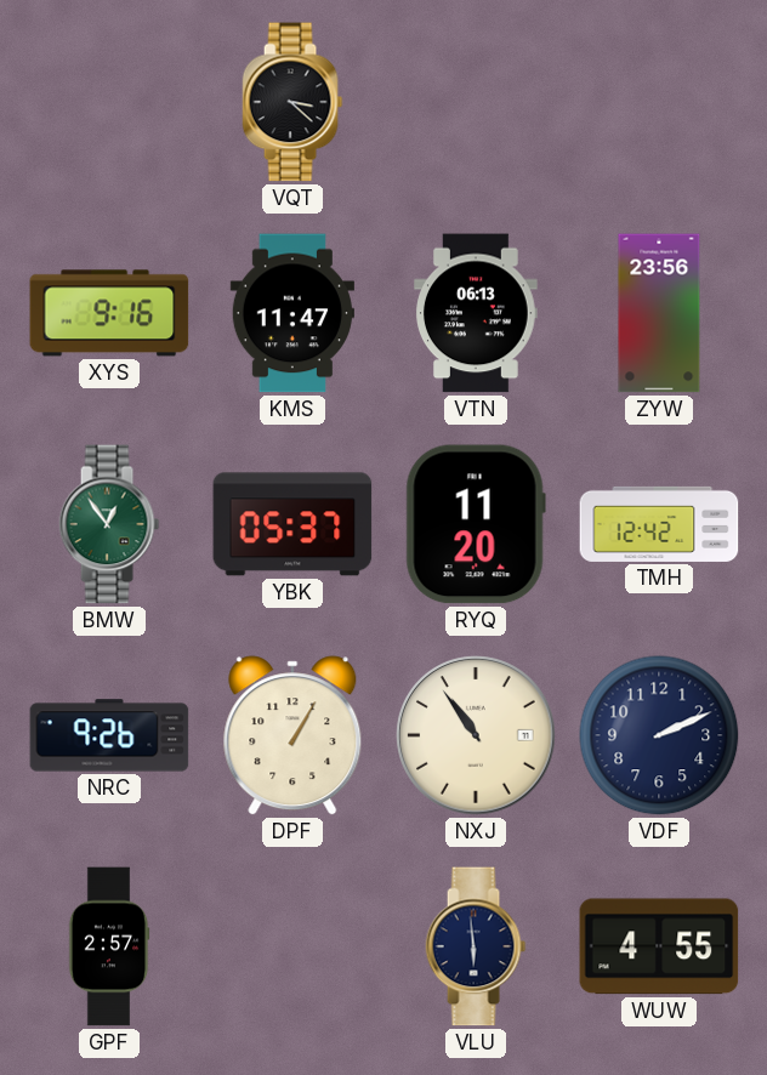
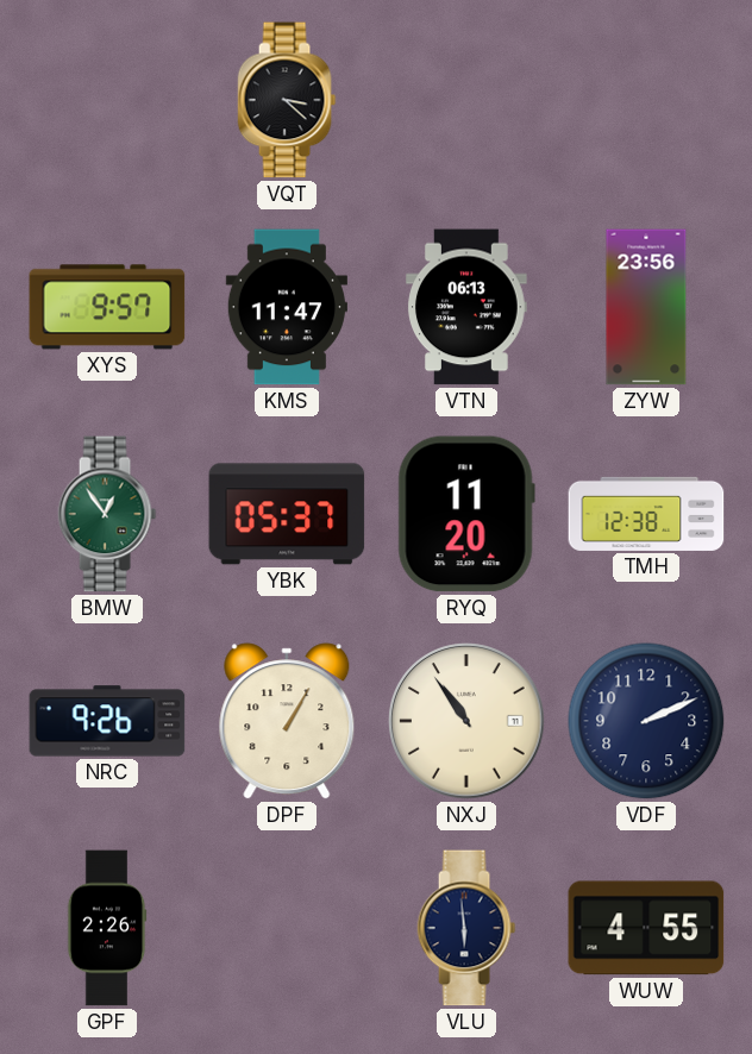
XYS: 9:16 -> 9:57
TMH: 12:42 -> 12:38
GPF: 2:57 -> 2:26
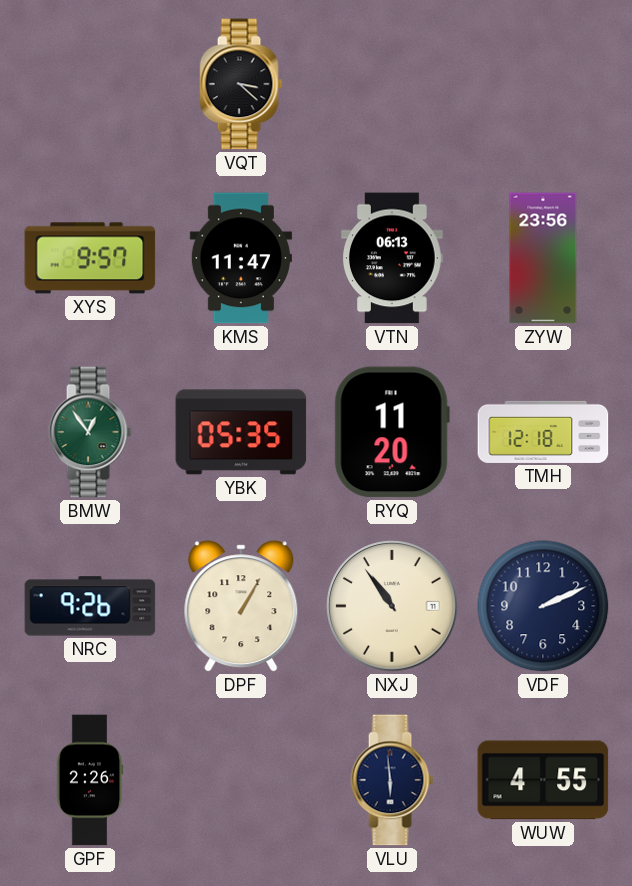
YBK: 05:37 -> 05:35
TMH: 12:38 -> 12:18
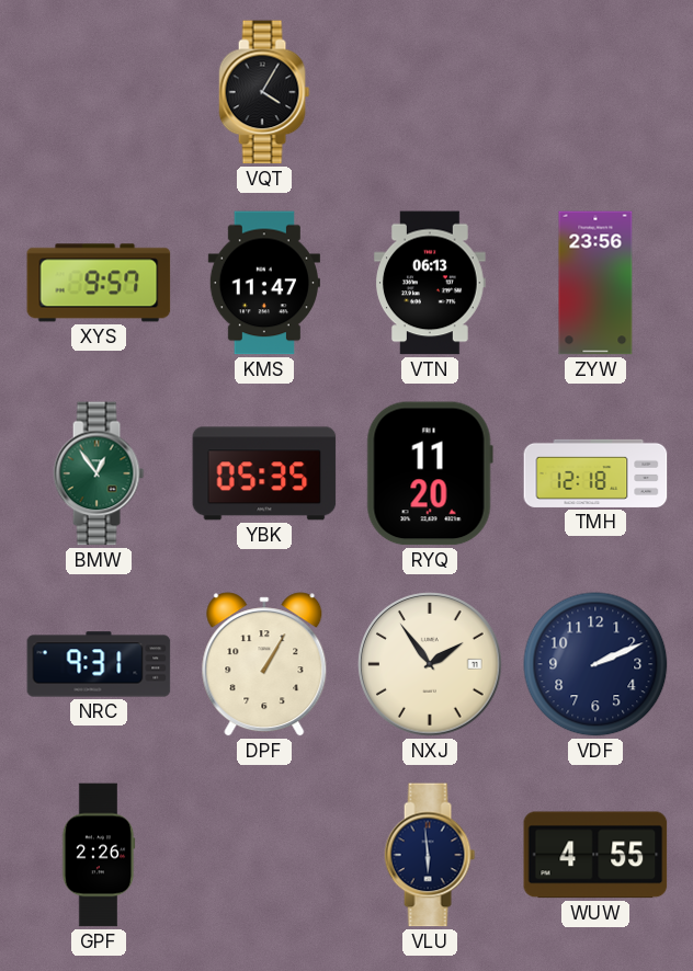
VQT: 3:22 -> 4:05
NRC: 9:26 -> 9:31
NXJ: 10:54 -> 1:54
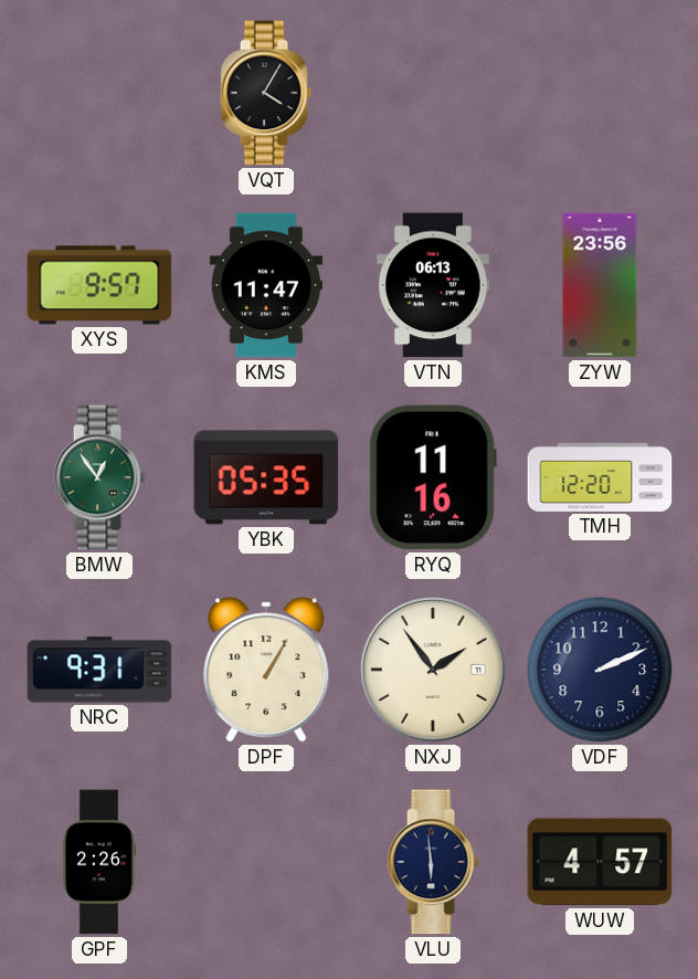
RYQ: 11:20 -> 11:16
TMH: 12:18 -> 12:20
WUW: 4:55 -> 4:57
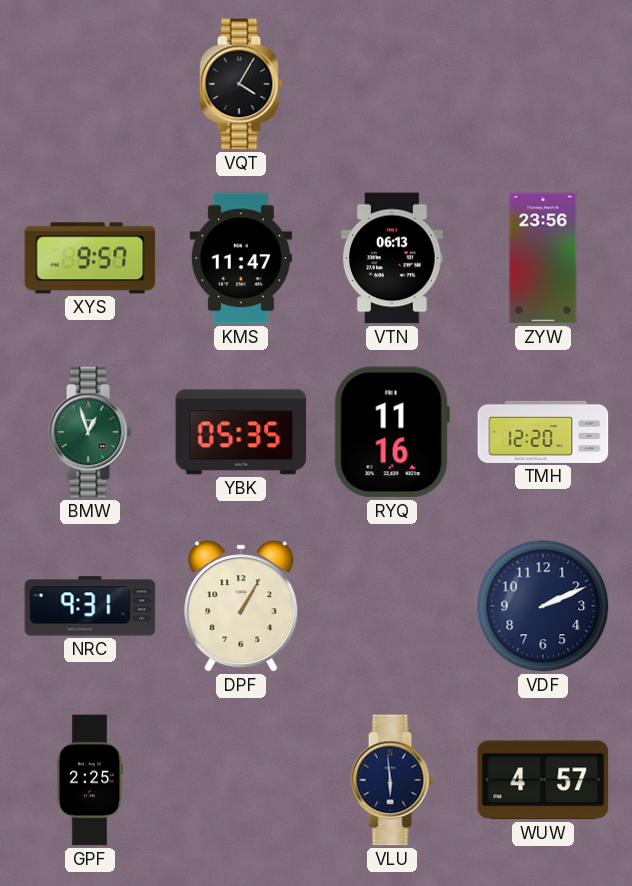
BMW: 12:54 -> 12:57
NXJ: 1:54 -> none
GPF: 2:26 -> 2:25
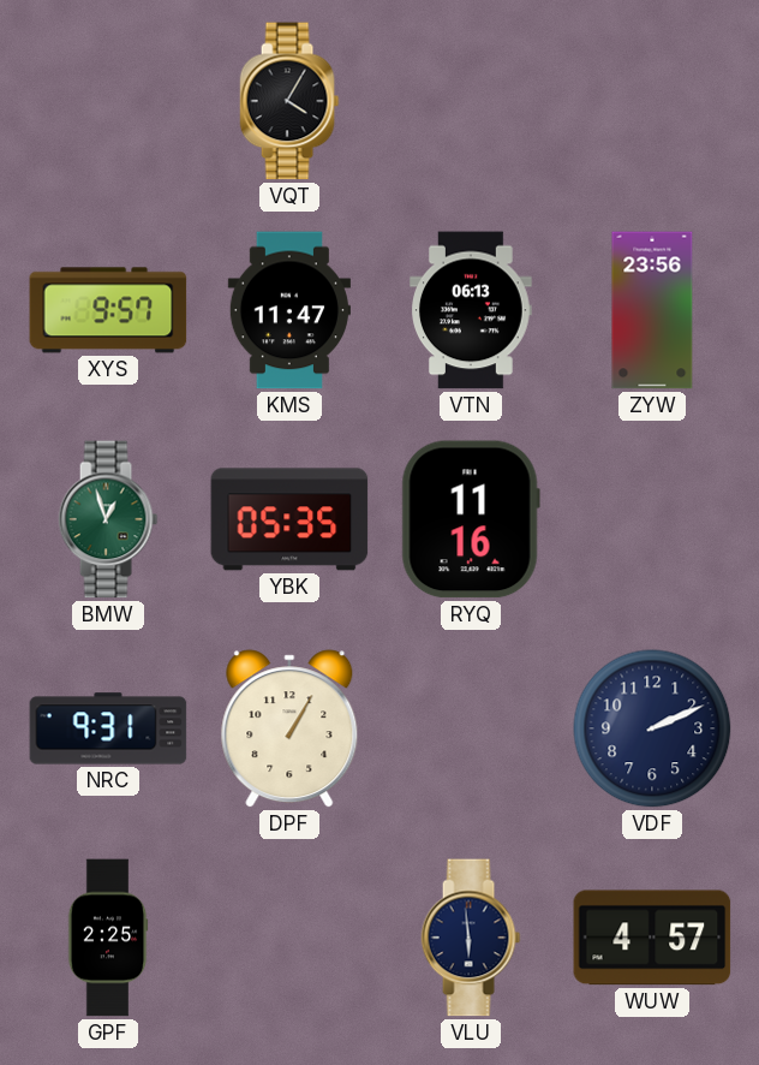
TMH: 12:20 -> none
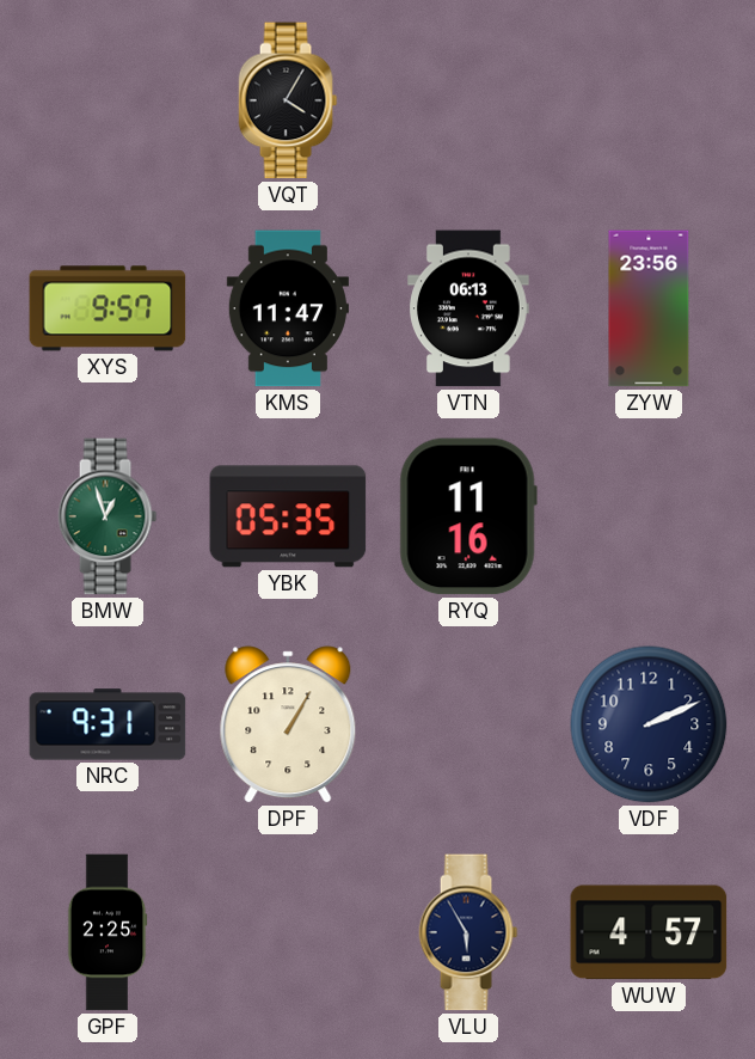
VLU: 5:59 -> 5:55
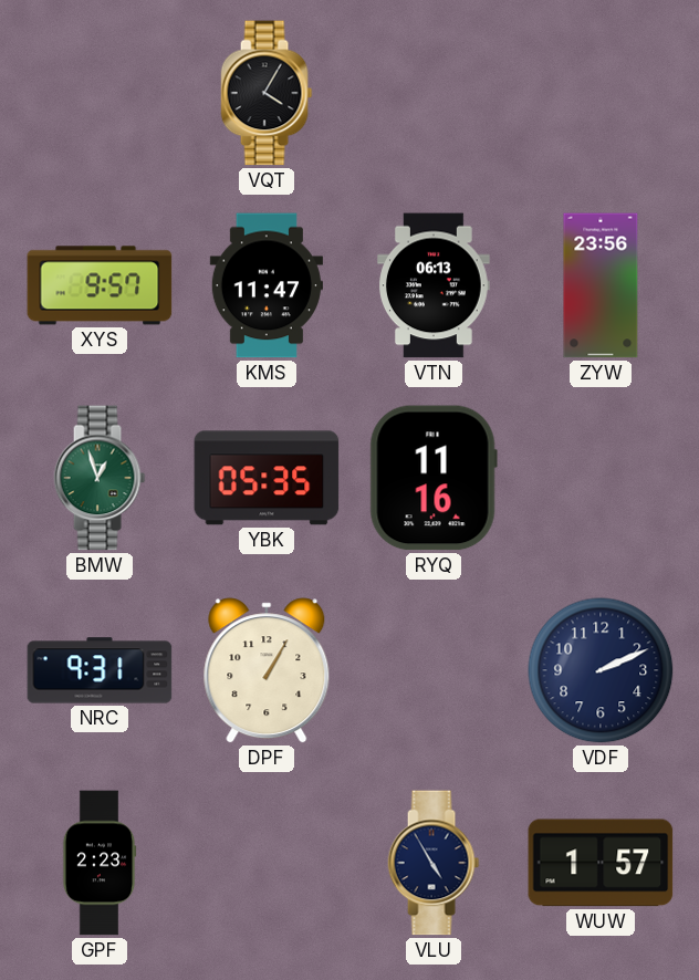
GPF: 2:25 -> 2:23
VLU: 5:55 -> 4:55
WUW: 4:57 -> 1:57
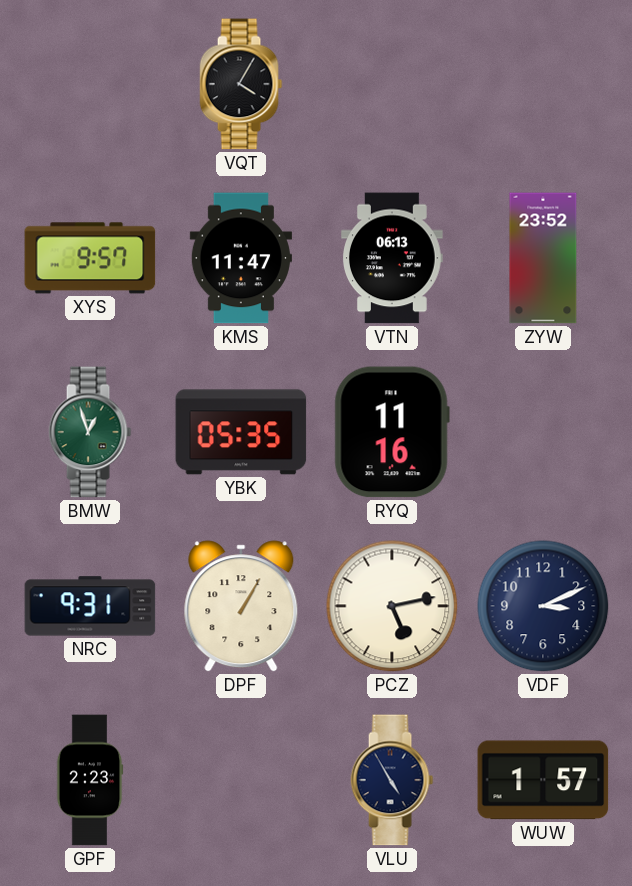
ZYW: 23:56 -> 23:52
PCZ: none -> 5:13
VDF: 2:11 -> 3:11
